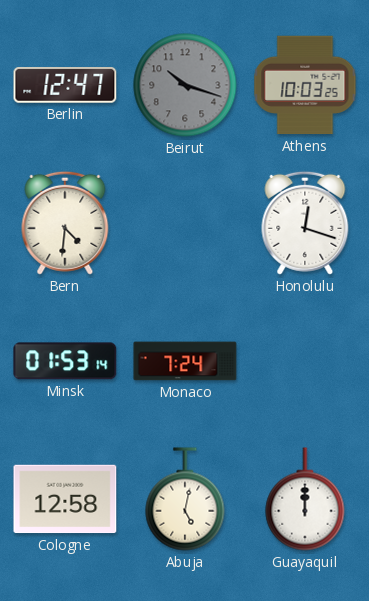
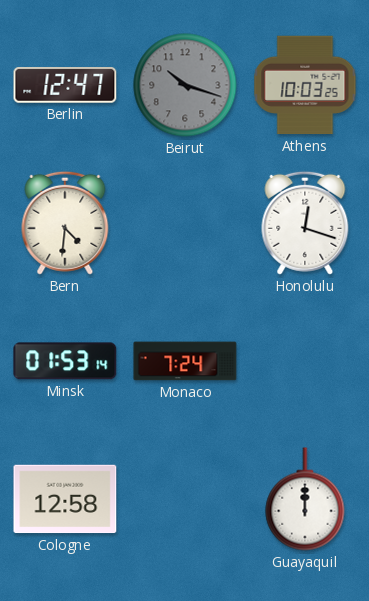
Abuja: 5:02 -> none
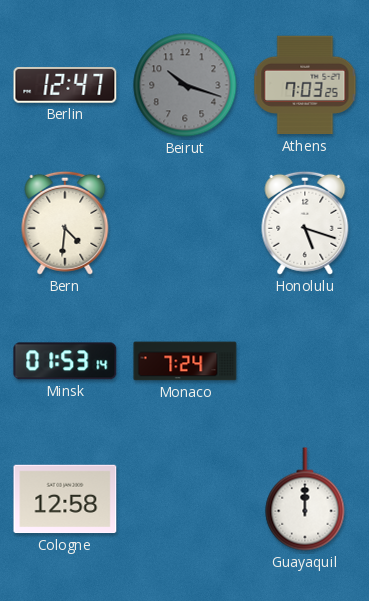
Athens: 10:03 -> 7:03
Honolulu: 12:18 -> 5:18
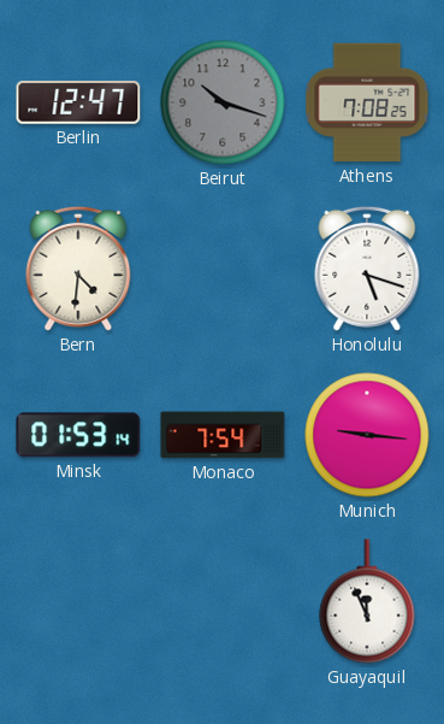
Athens: 7:03 -> 7:08
Monaco: 7:24 -> 7:54
Munich: none -> 9:16
Cologne: 12:58 -> none
Guayaquil: 12:00 -> 11:56
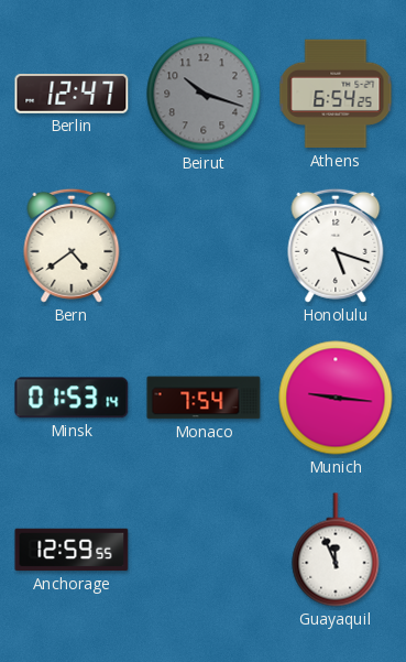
Athens: 7:08 -> 6:54
Bern: 4:31 -> 4:39
Anchorage: none -> 12:59
